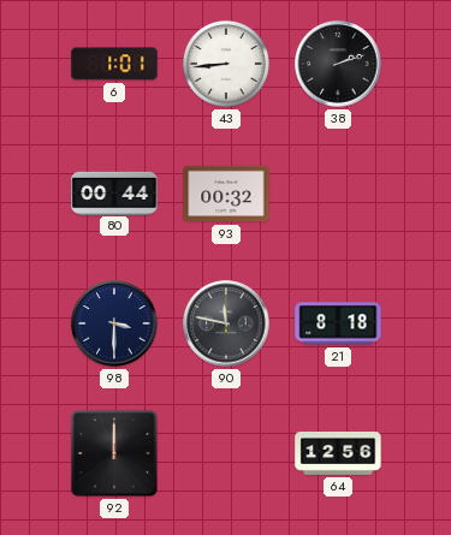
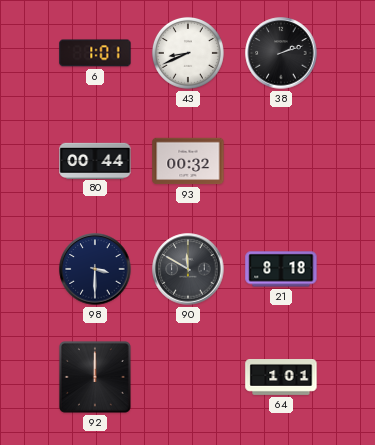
43: 8:44 -> 8:41
90: 11:47 -> 11:50
64: 12:56 -> 1:01
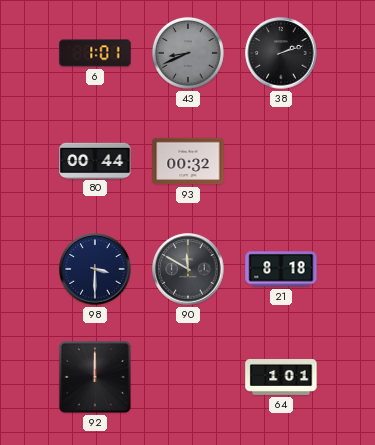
43 dial: white -> grey
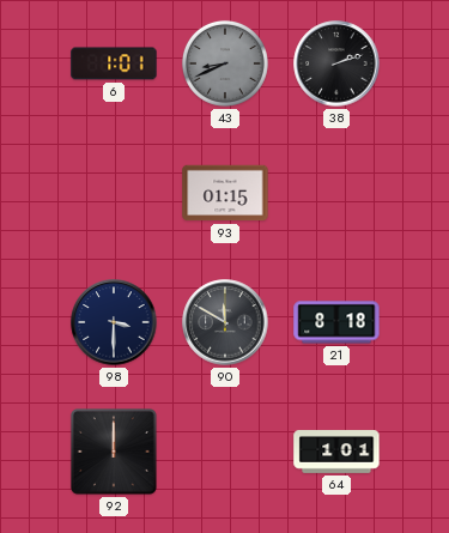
80: 00:44 -> none
93: 00:32 -> 01:15
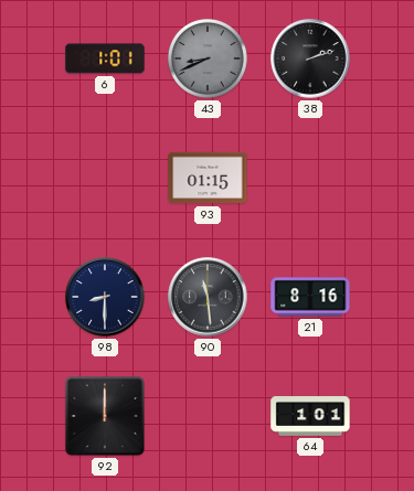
98: 3:30 -> 8:30
90: 11:50 -> 11:29
21: 8:18 -> 8:16
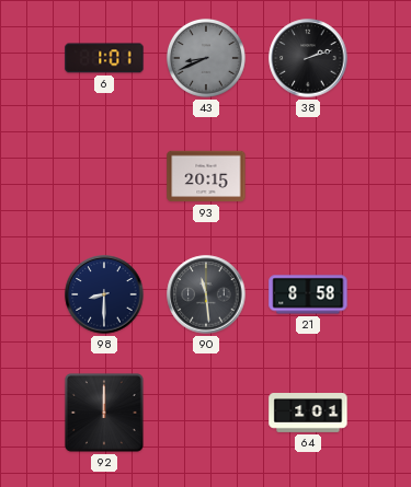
93: 01:15 -> 20:15
21: 8:16 -> 8:58
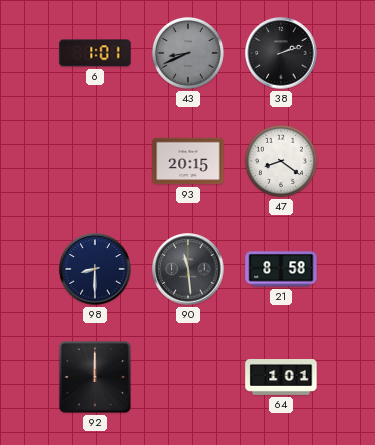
47: none -> 8:21
